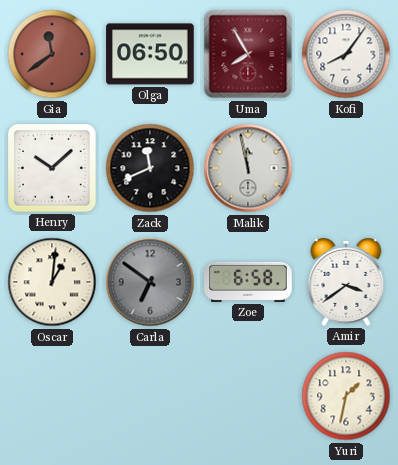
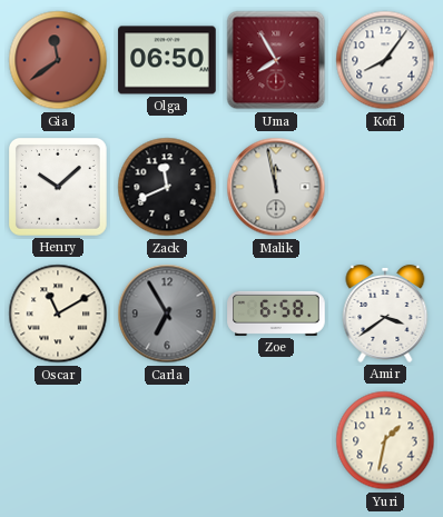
Oscar: 1:01 -> 11:10
Carla: 6:51 -> 6:55
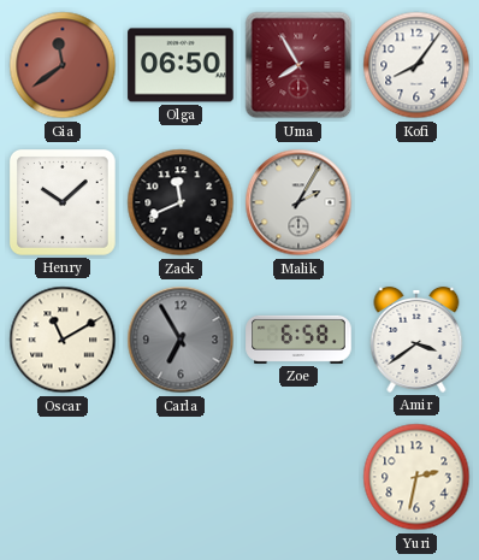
Malik: 11:58 -> 2:05
Yuri: 1:32 -> 2:32
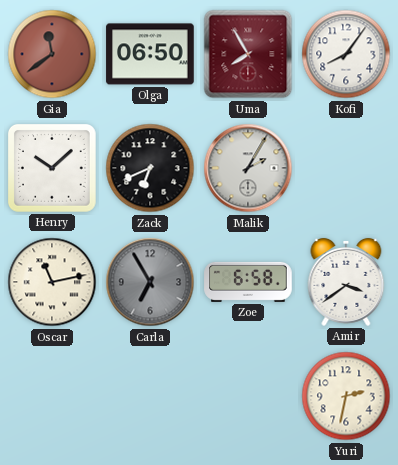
Zack: 11:41 -> 6:41
Oscar: 11:10 -> 11:13
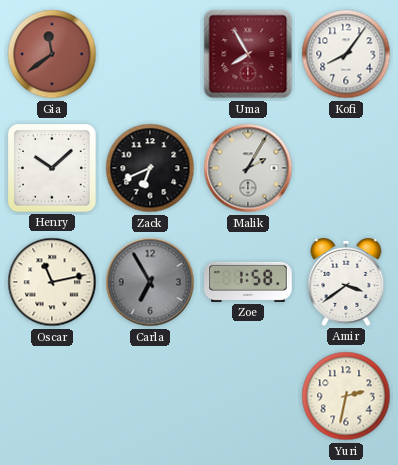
Olga: 06:50 -> none
Zoe: 6:58 -> 1:58
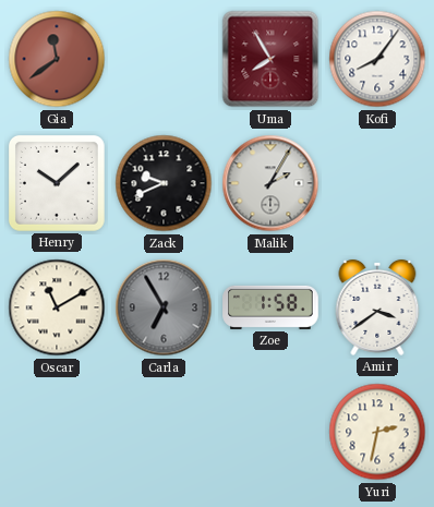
Zack: 6:41 -> 9:41
Oscar: 11:13 -> 11:10
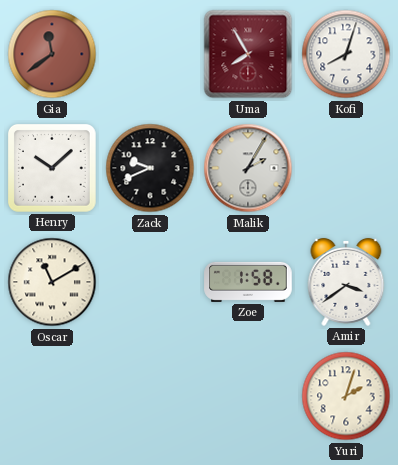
Kofi: 8:06 -> 8:03
Carla: 6:55 -> none
Yuri: 2:32 -> 2:03
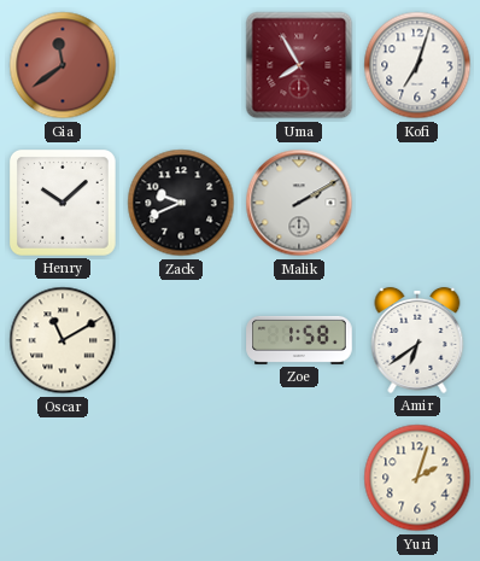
Kofi: 8:03 -> 7:03
Malik: 2:05 -> 2:10
Amir: 3:39 -> 6:39
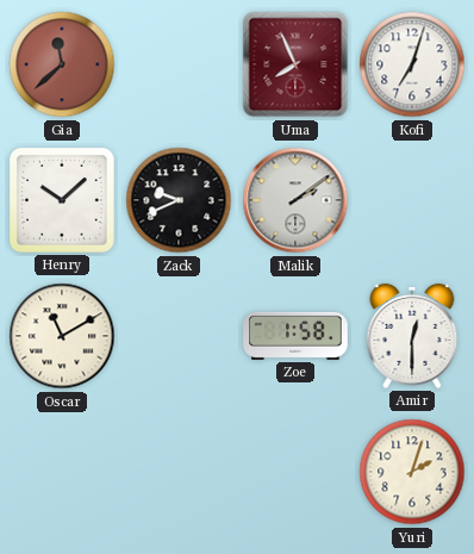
Gia: 11:39 -> 11:38
Uma: 7:55 -> 7:56
Malik: 2:10 -> 2:09
Amir: 6:39 -> 12:30
